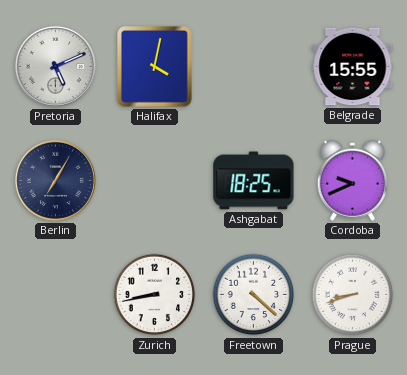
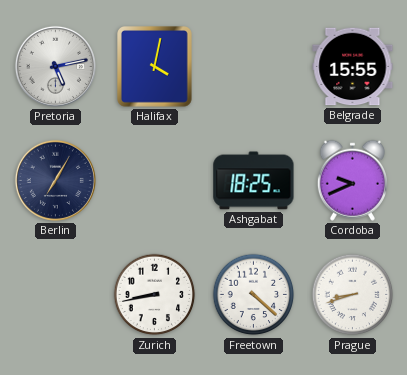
Pretoria: 5:11 -> 5:13
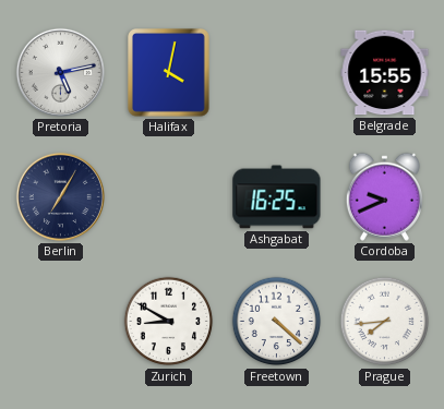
Ashgabat: 18:25 -> 16:25
Zurich: 8:43 -> 8:50
Prague: 8:42 -> 7:44
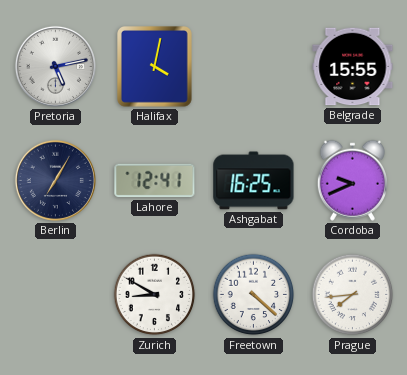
Lahore: none -> 12:41
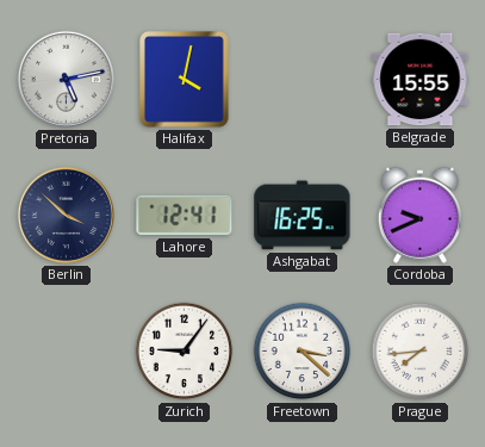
Berlin: 7:05 -> 3:52
Zurich: 8:50 -> 9:06
Freetown: 4:22 -> 3:22
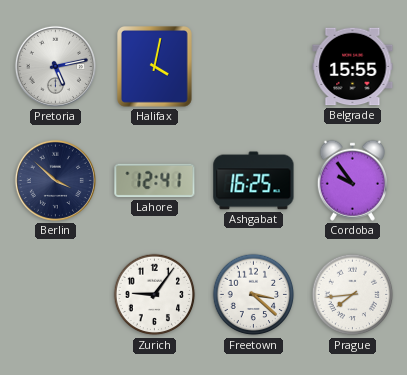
Cordoba: 9:41 -> 9:54
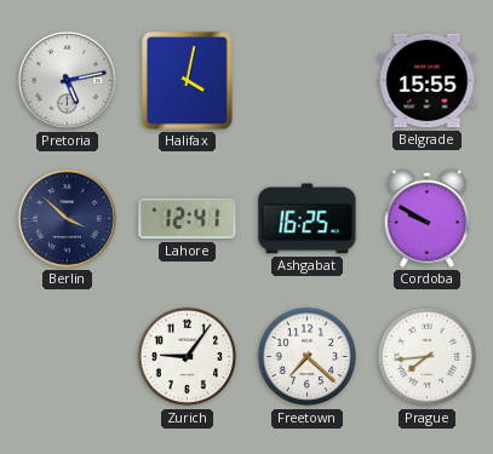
Cordoba: 9:54 -> 9:50
Freetown: 3:22 -> 7:22
